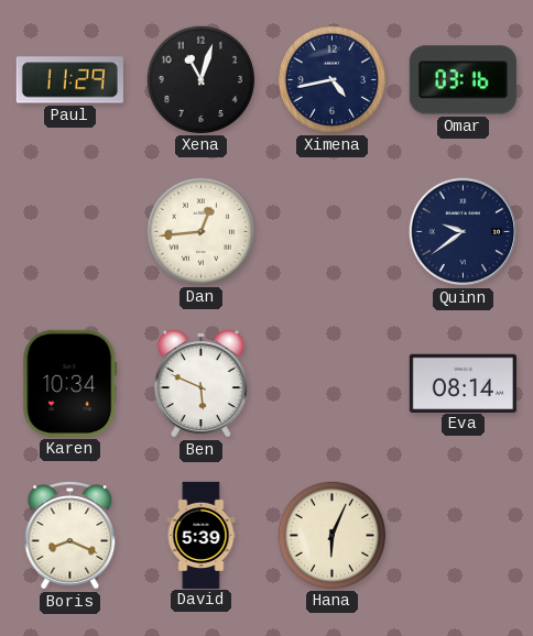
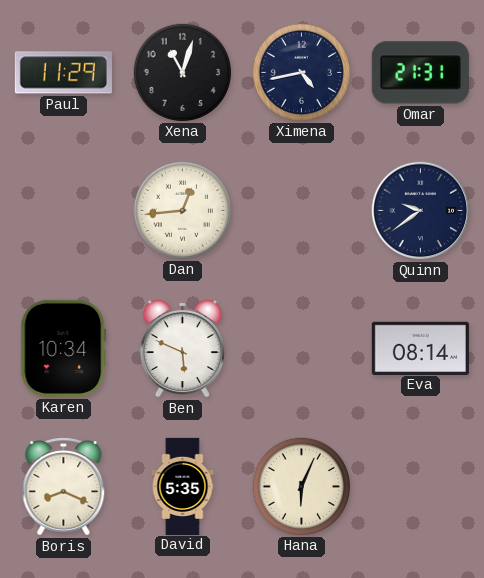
Omar: 03:16 -> 21:31
David: 5:39 -> 5:35
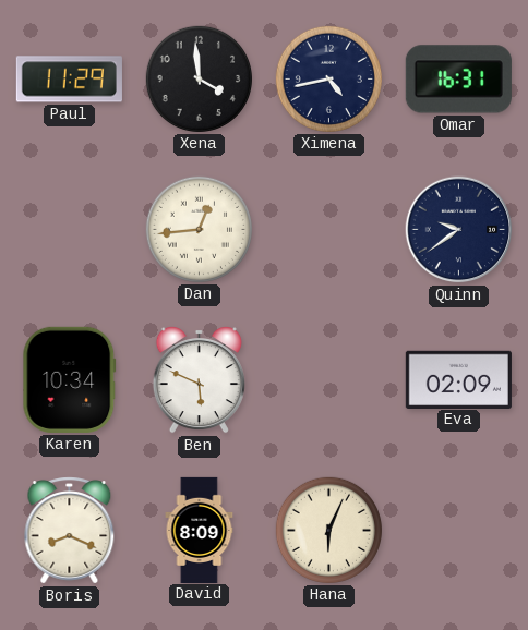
Xena: 11:03 -> 3:59
Omar: 21:31 -> 16:31
Eva: 08:14 -> 02:09
David: 5:35 -> 8:09
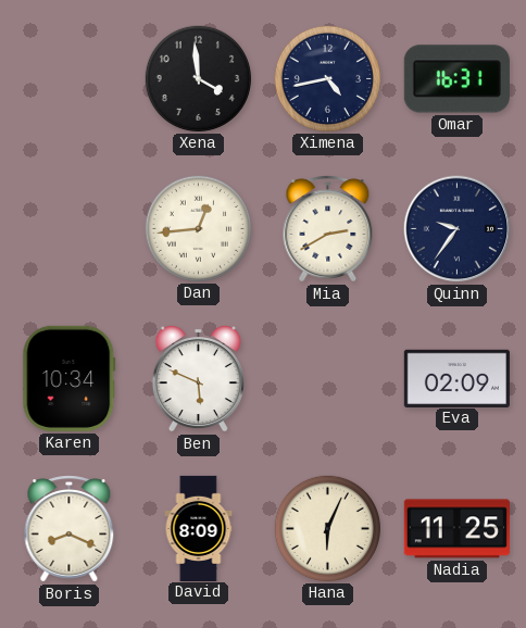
Paul: 11:29 -> none
Mia: none -> 2:40
Quinn: 9:39 -> 9:36
Nadia: none -> 11:25
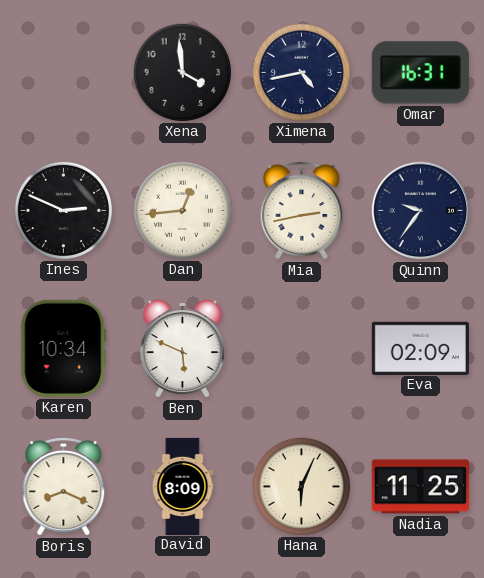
Ines: none -> 2:49
Mia: 2:40 -> 2:43
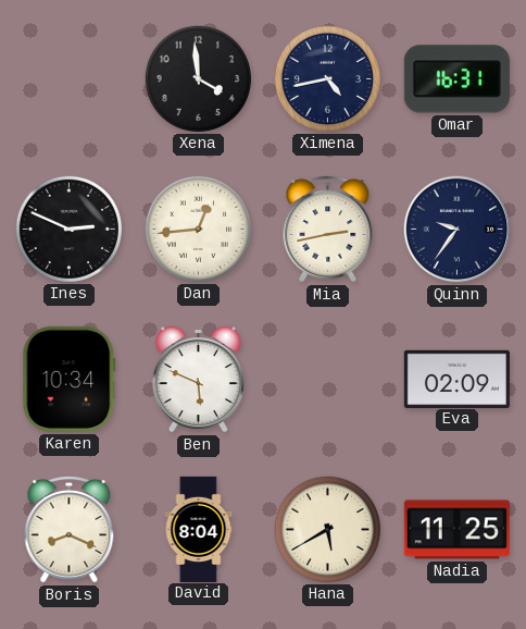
David: 8:09 -> 8:04
Hana: 6:04 -> 5:40
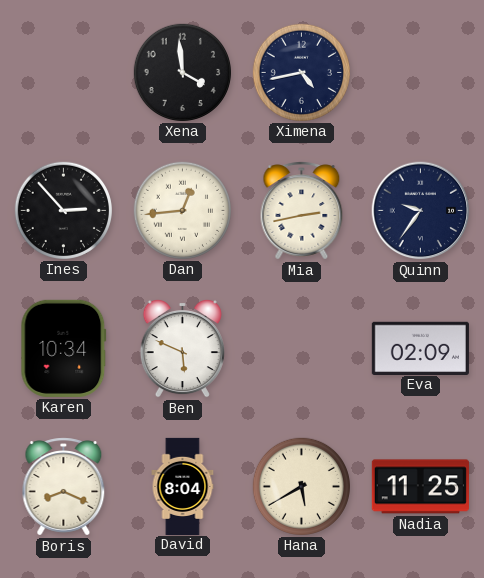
Omar: 16:31 -> none
Ines: 2:49 -> 2:53
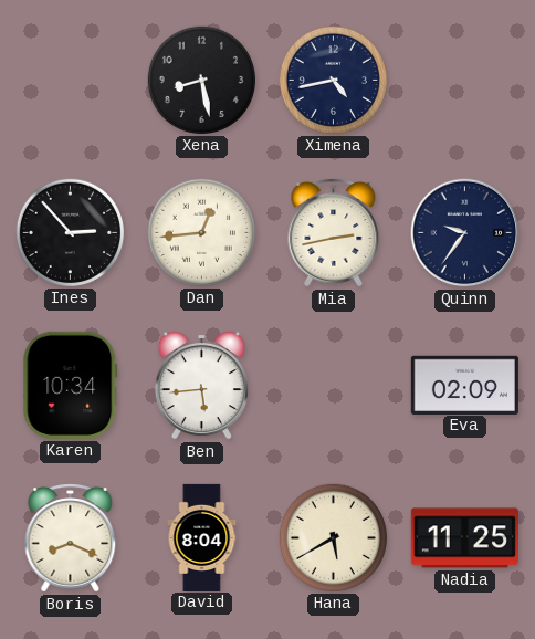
Xena: 3:59 -> 8:28
Ben: 5:49 -> 5:44
